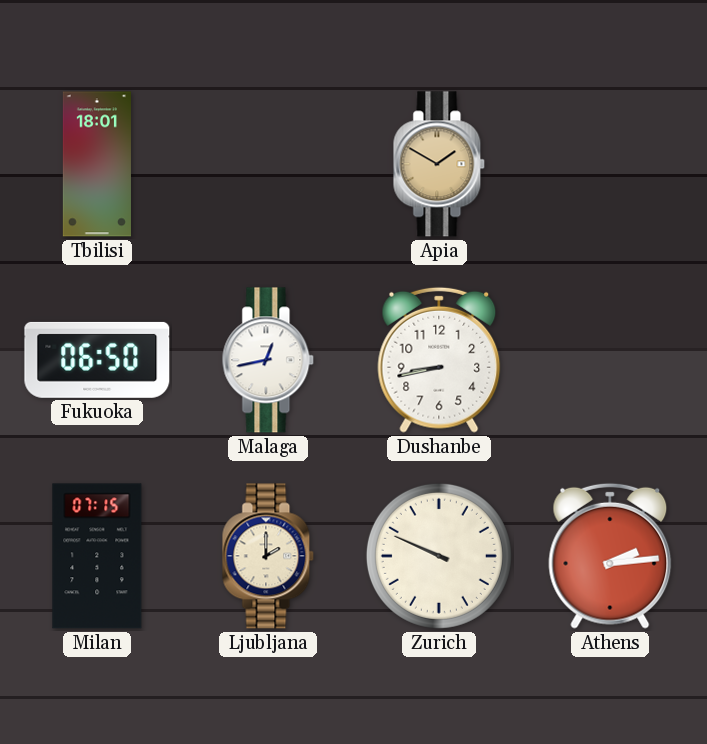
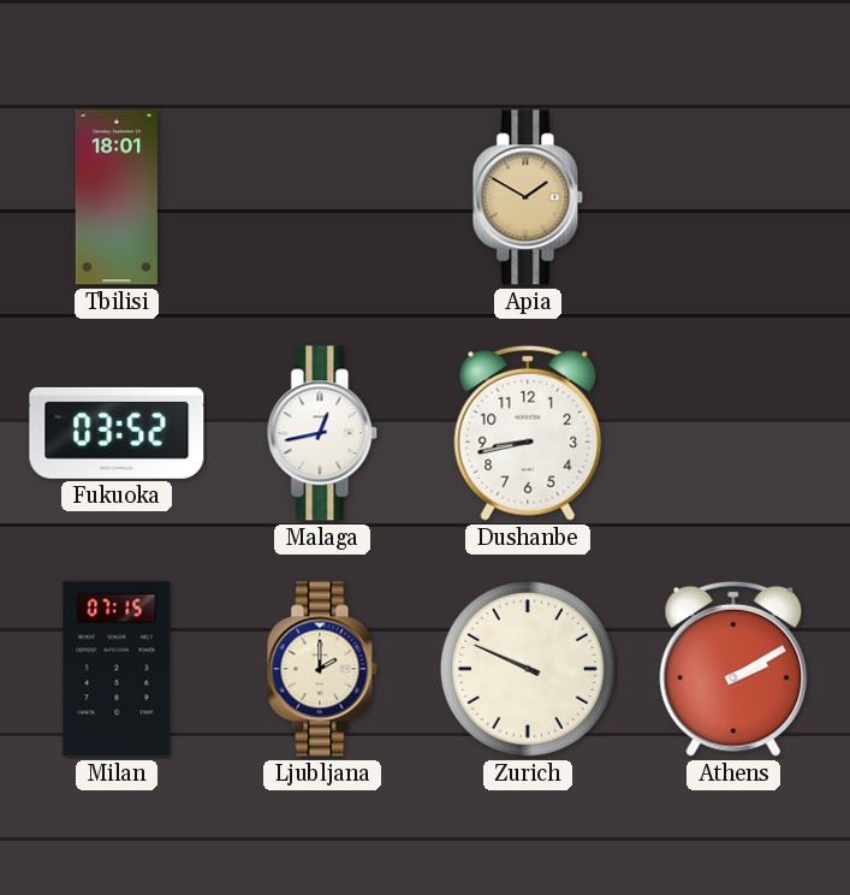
Fukuoka: 06:50 -> 03:52
Athens: 2:14 -> 2:10
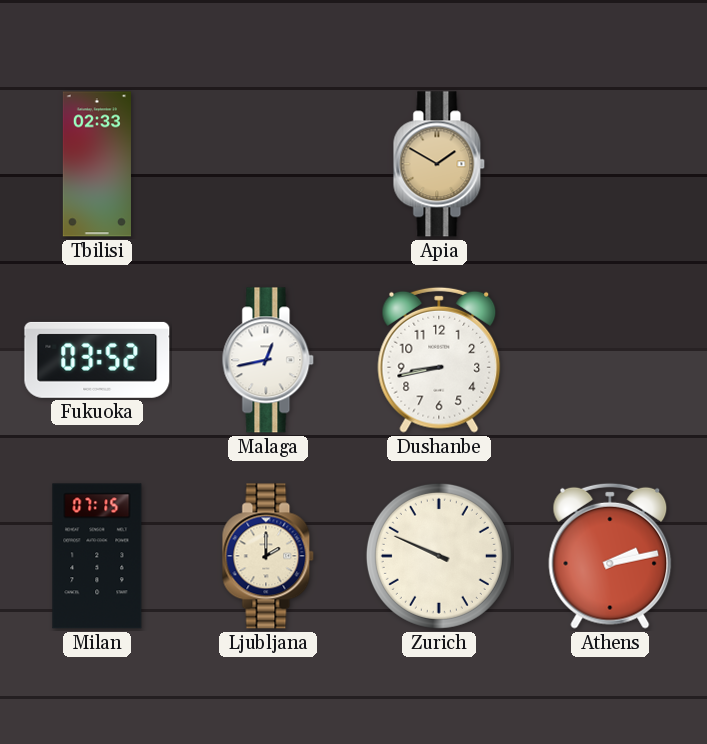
Tbilisi: 18:01 -> 02:33
Athens: 2:10 -> 2:13
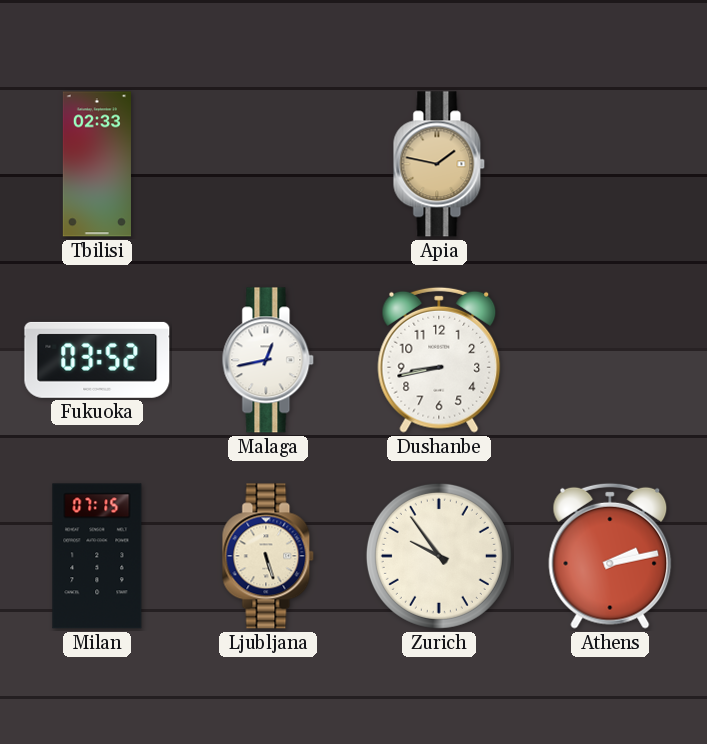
Apia: 1:50 -> 1:47
Ljubljana: 2:00 -> 5:27
Zurich: 9:49 -> 9:54
